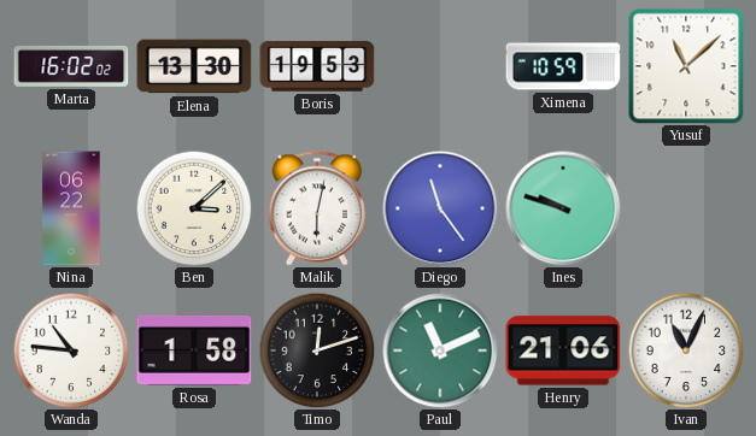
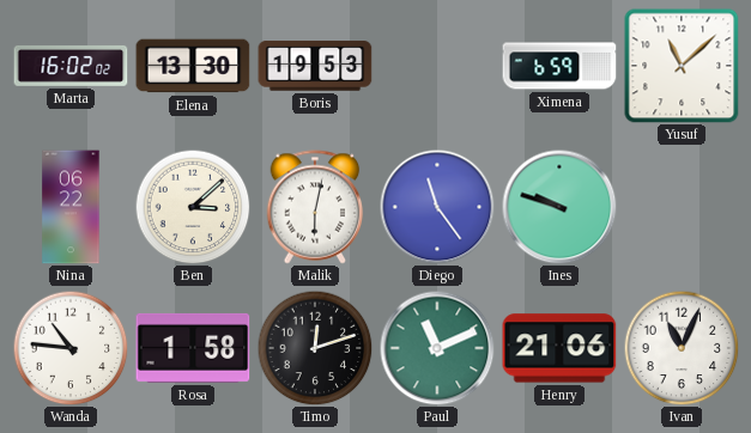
Ximena: 10:59 -> 6:59
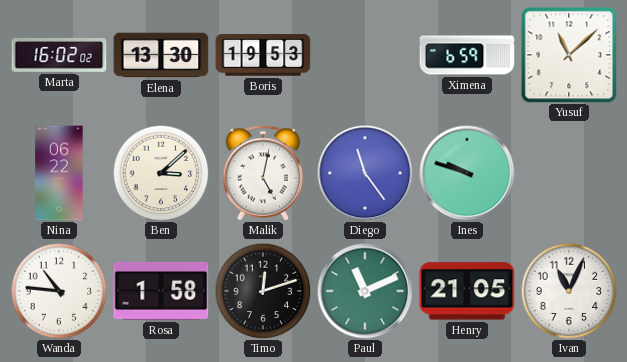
Malik: 6:02 -> 5:02
Henry: 21:06 -> 21:05
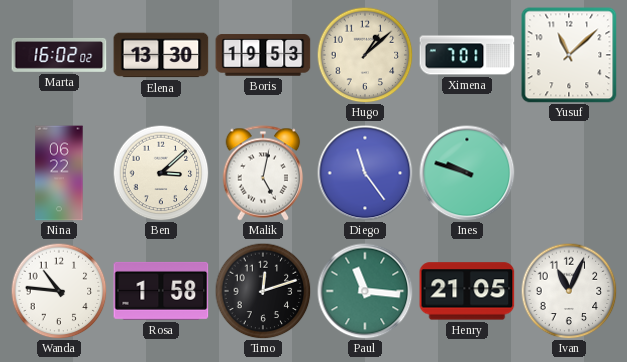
Hugo: none -> 1:08
Ximena: 6:59 -> 7:01
Paul: 11:11 -> 11:16
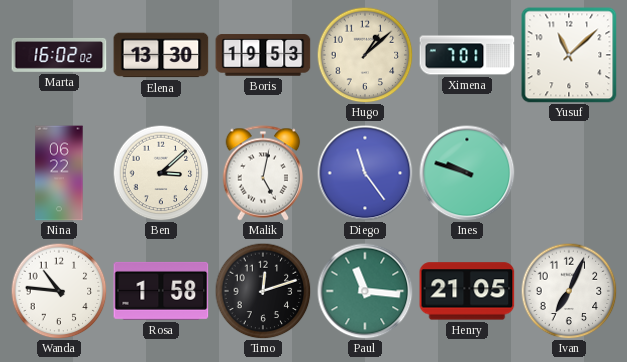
Ivan: 11:04 -> 7:04
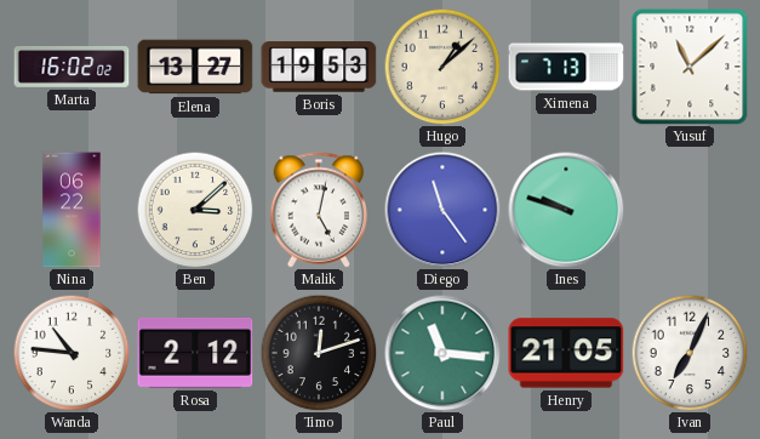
Elena: 13:30 -> 13:27
Ximena: 7:01 -> 7:13
Rosa: 1:58 -> 2:12
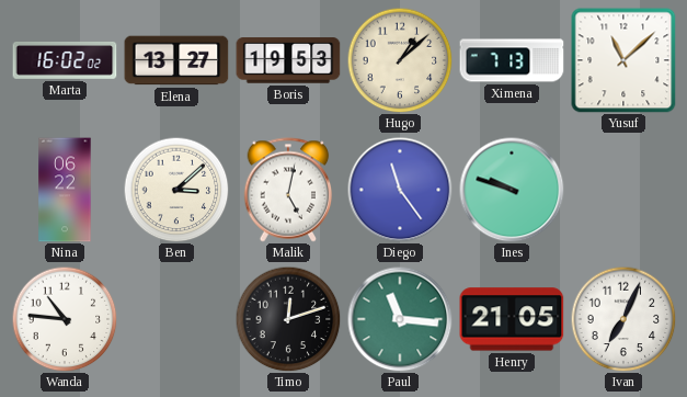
Rosa: 2:12 -> none
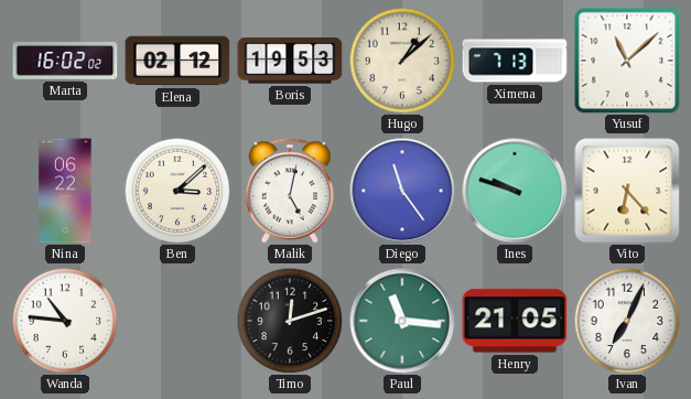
Elena: 13:27 -> 02:12
Vito: none -> 6:23
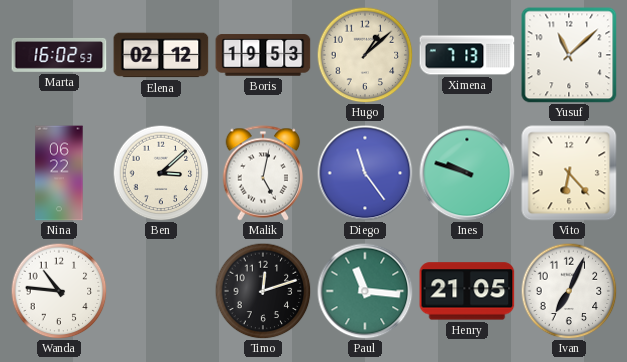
Marta: 16:02:02 -> 16:02:53
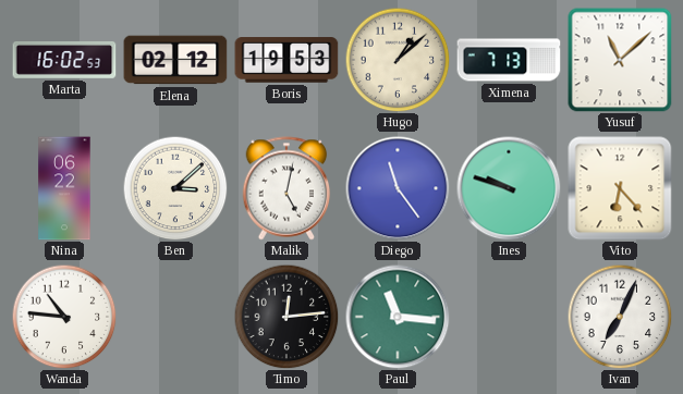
Timo: 12:12 -> 12:14
Henry: 21:05 -> none
